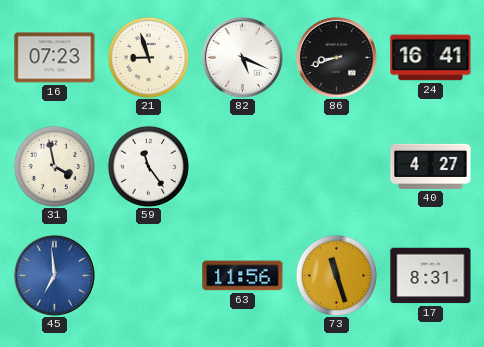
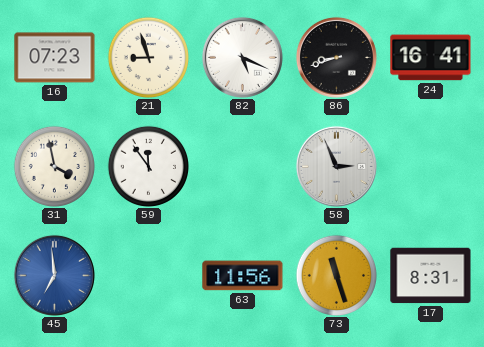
59: 11:24 -> 11:54
58: none -> 2:56
40: 4:27 -> none
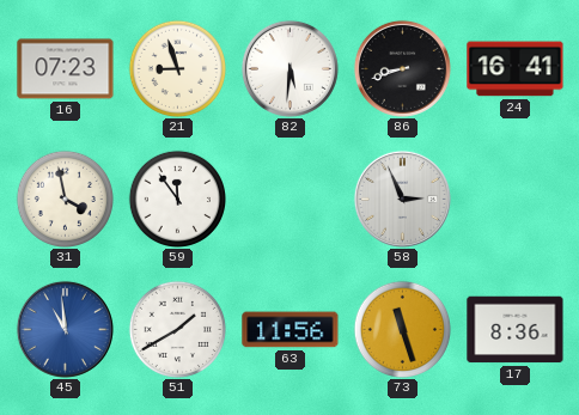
82: 5:19 -> 5:31
45: 6:59 -> 10:59
51: none -> 1:40
17: 8:31 -> 8:36
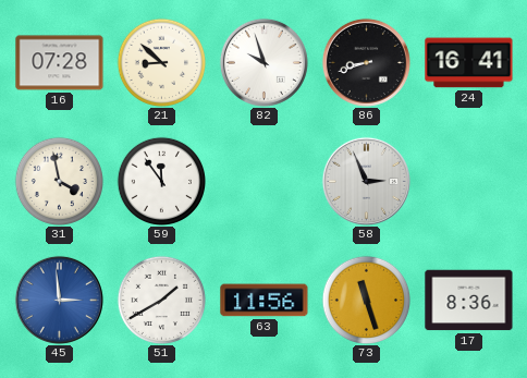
16: 07:23 -> 07:28
21: 8:57 -> 8:52
82: 5:31 -> 9:57
45: 10:59 -> 2:59
